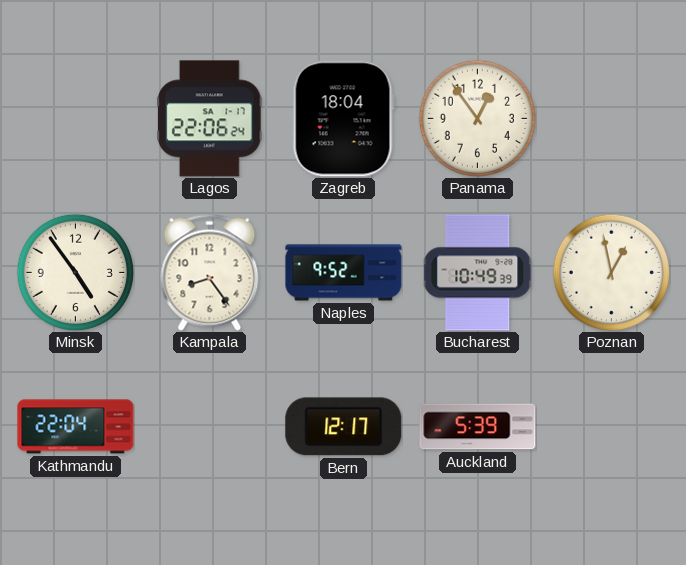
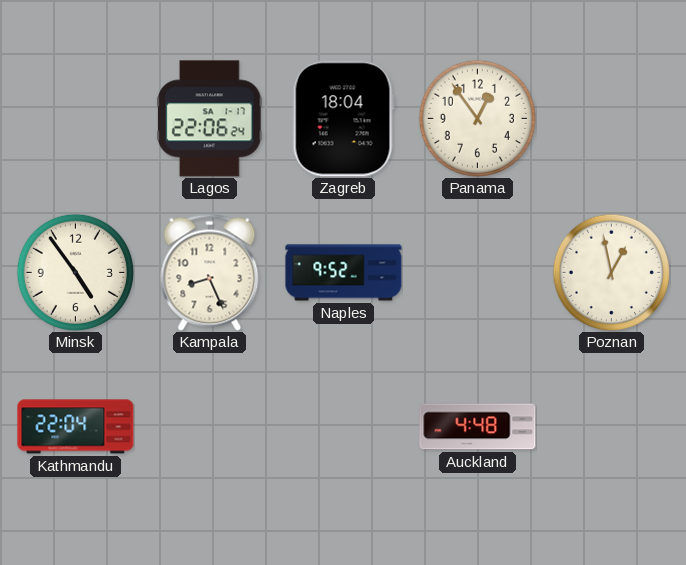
Kampala: 8:24 -> 8:26
Bucharest: 10:49 -> none
Bern: 12:17 -> none
Auckland: 5:39 -> 4:48
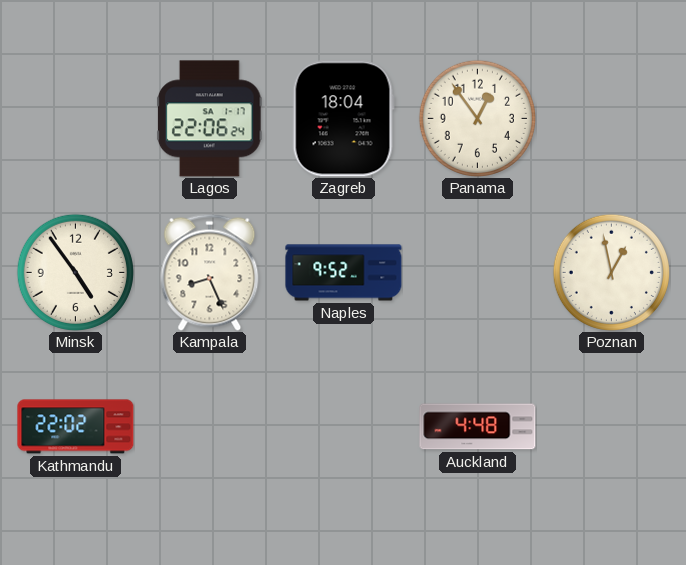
Kathmandu: 22:04 -> 22:02
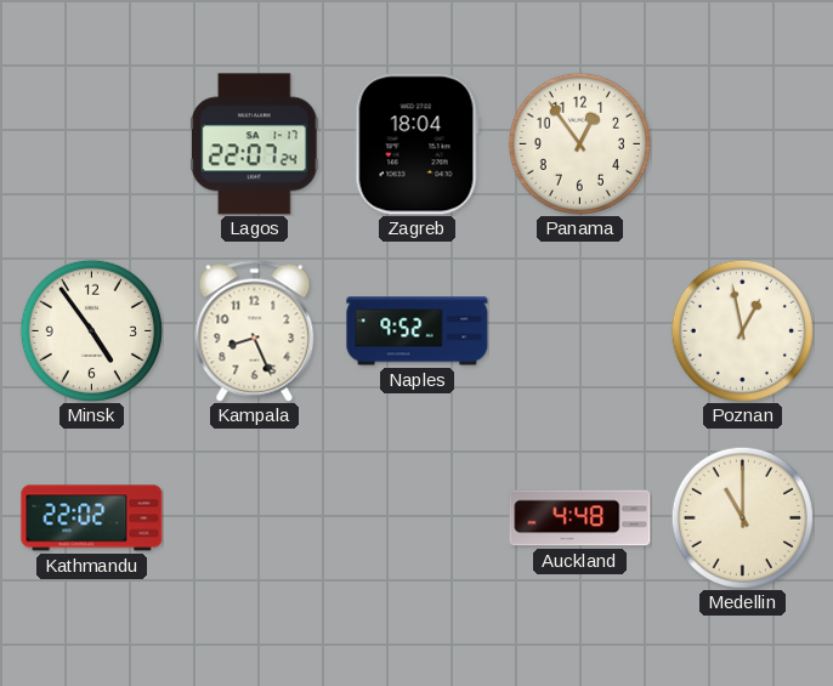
Lagos: 22:06 -> 22:07
Medellin: none -> 11:00
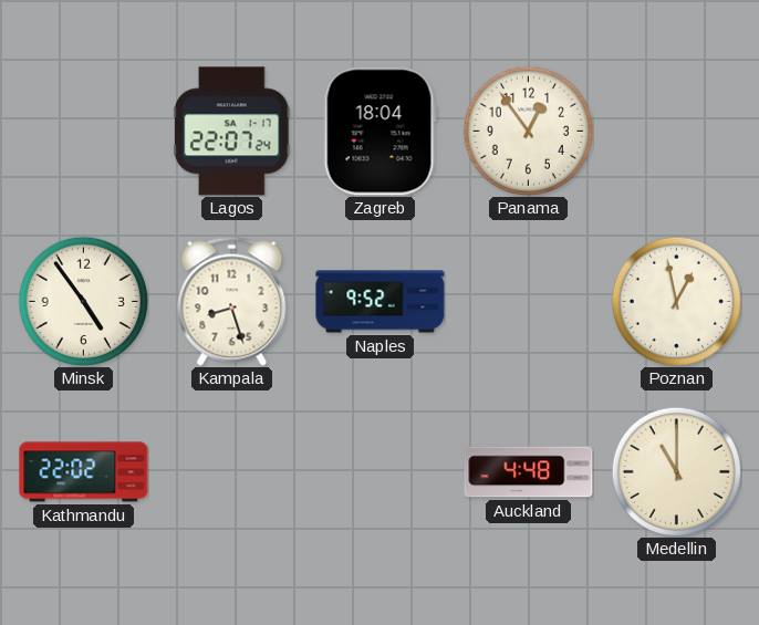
Kampala: 8:26 -> 8:27
